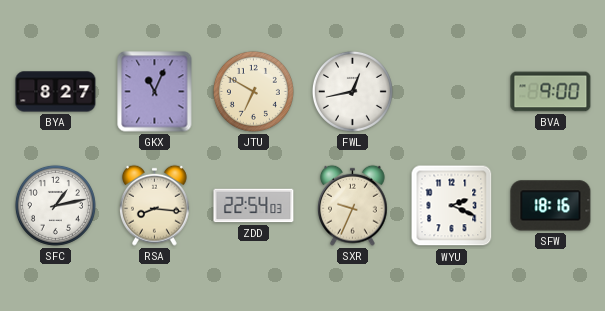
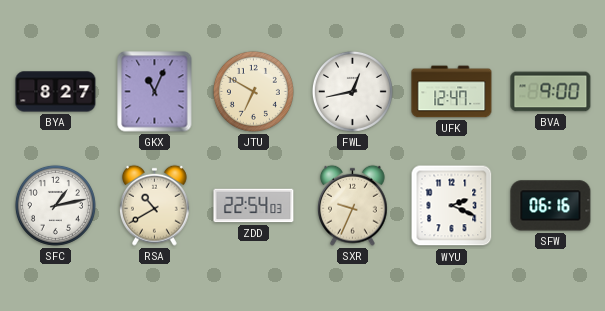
UFK: none -> 12:47
RSA: 8:16 -> 10:40
SFW: 18:16 -> 06:16
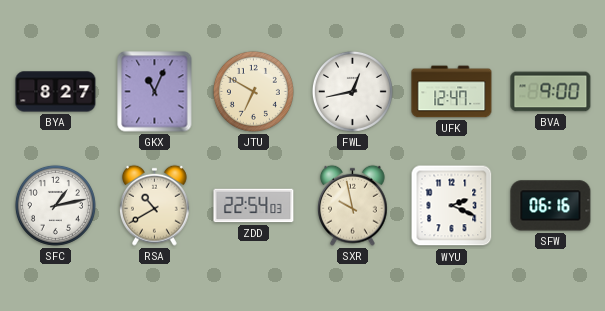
SXR: 9:34 -> 9:58
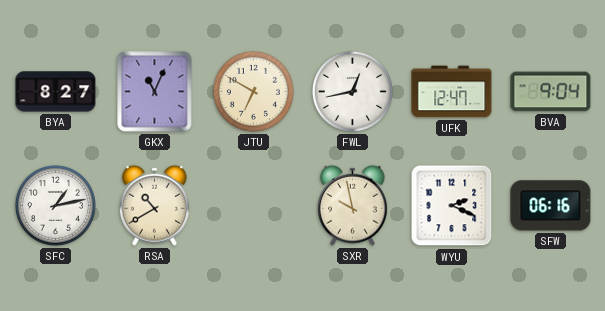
BVA: 9:00 -> 9:04
ZDD: 22:54 -> none
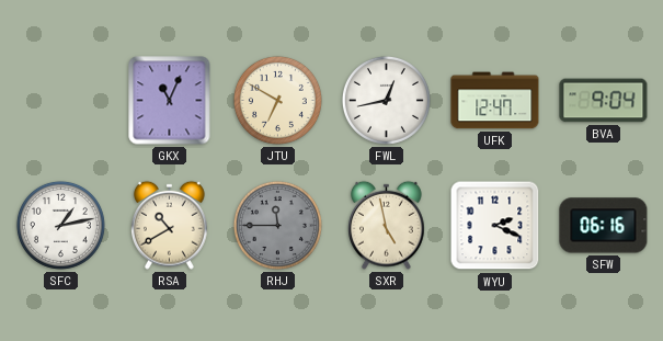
BYA: 8:27 -> none
RHJ: none -> 11:45
SXR: 9:58 -> 4:58
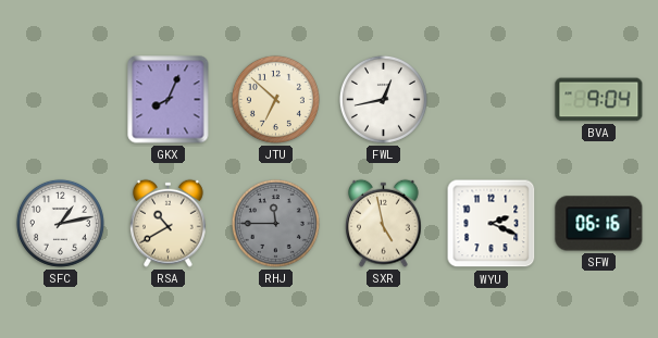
GKX: 11:04 -> 8:04
JTU: 6:50 -> 6:52
UFK: 12:47 -> none
